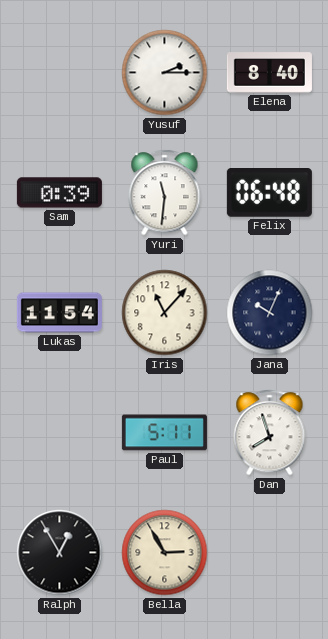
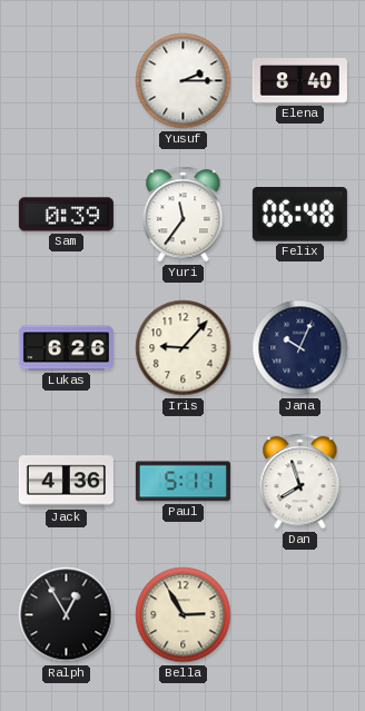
Yuri: 11:31 -> 11:36
Lukas: 11:54 -> 6:26
Iris: 11:07 -> 9:07
Jack: none -> 4:36
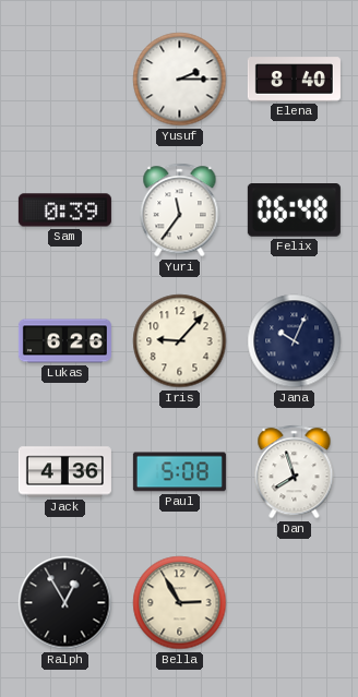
Paul: 5:11 -> 5:08
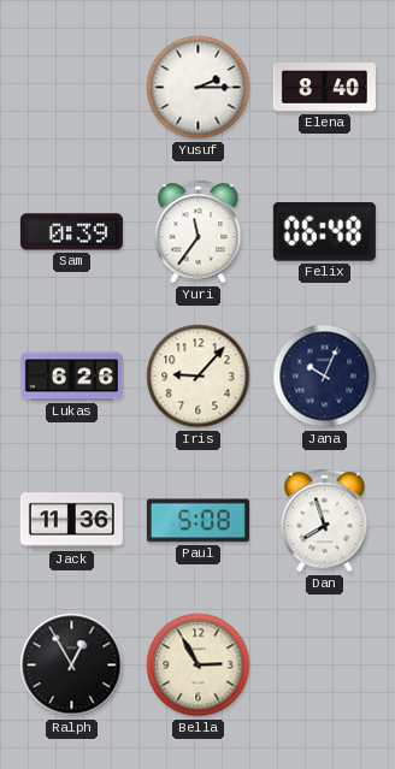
Jack: 4:36 -> 11:36
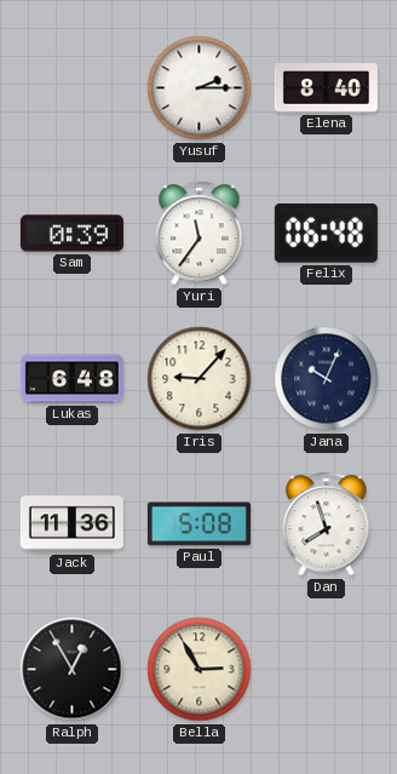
Lukas: 6:26 -> 6:48
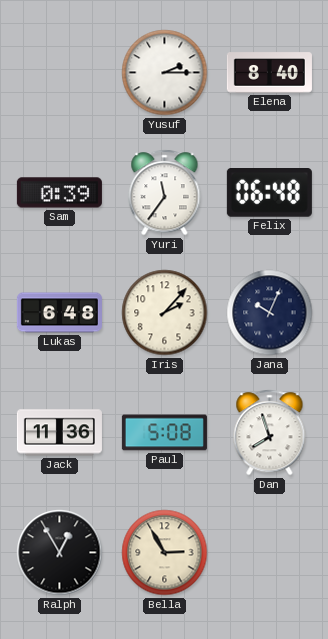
Iris: 9:07 -> 2:07
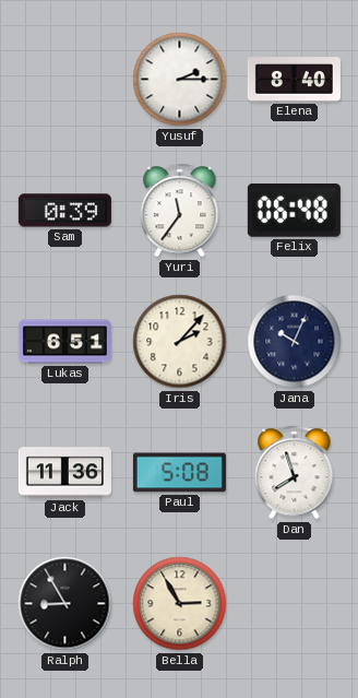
Lukas: 6:48 -> 6:51
Ralph: 12:55 -> 8:55
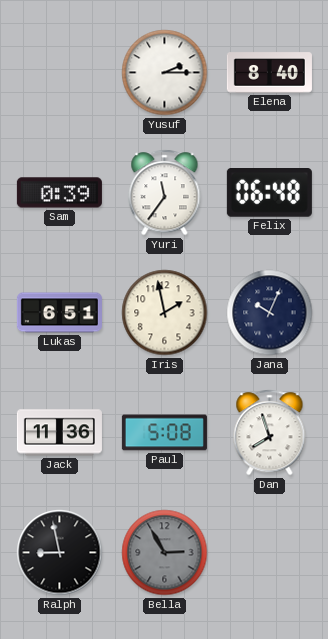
Iris: 2:07 -> 1:58
Ralph: 8:55 -> 8:58
Bella dial: cream -> grey
